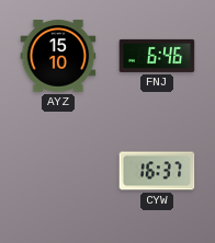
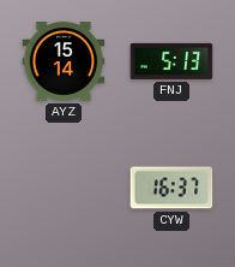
AYZ: 15:10 -> 15:14
FNJ: 6:46 -> 5:13
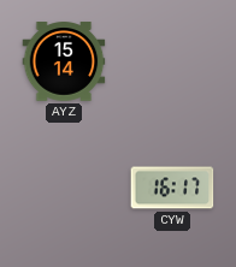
FNJ: 5:13 -> none
CYW: 16:37 -> 16:17
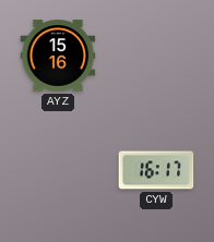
AYZ: 15:14 -> 15:16
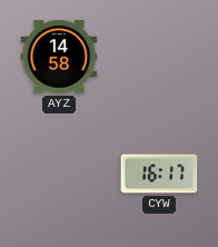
AYZ: 15:16 -> 14:58
